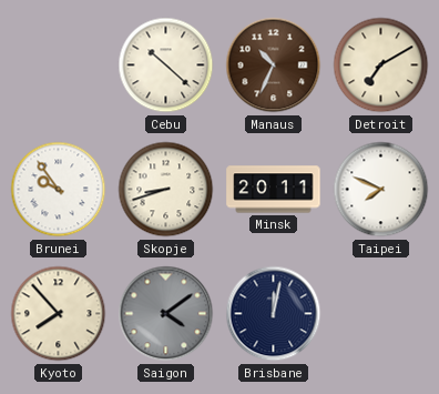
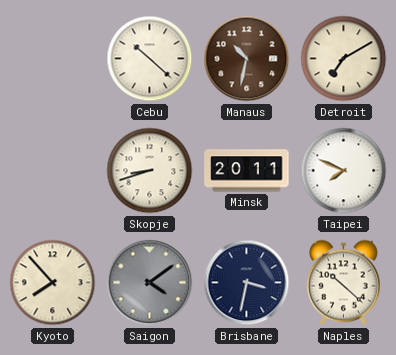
Manaus: 10:34 -> 10:32
Brunei: 9:54 -> none
Brisbane: 12:02 -> 3:32
Naples: none -> 10:22
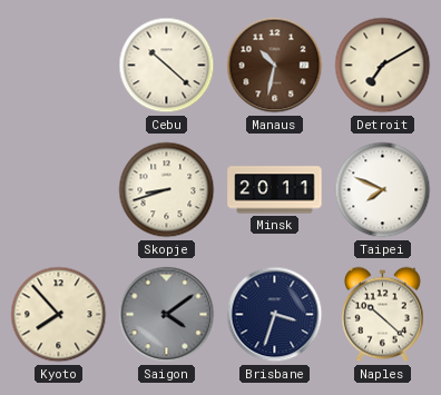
Brisbane: 3:32 -> 3:33
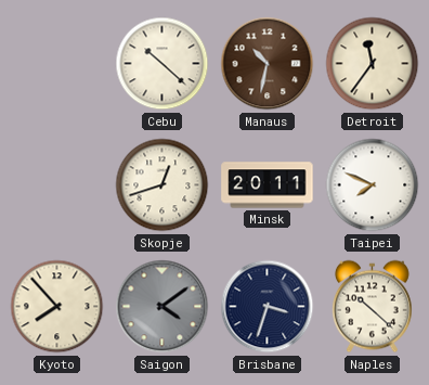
Detroit: 7:10 -> 11:36
Skopje: 8:42 -> 12:42
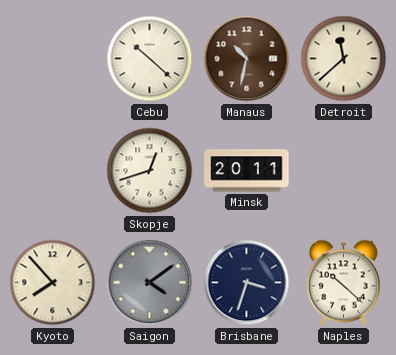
Detroit: 11:36 -> 11:38
Taipei: 7:49 -> none
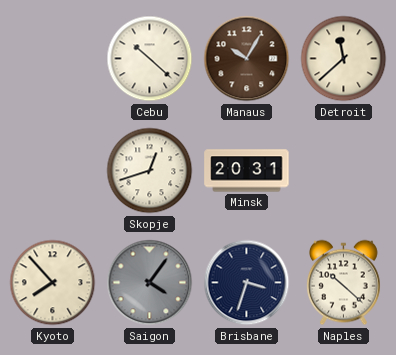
Manaus: 10:32 -> 10:05
Minsk: 20:11 -> 20:31
Saigon: 4:09 -> 4:06
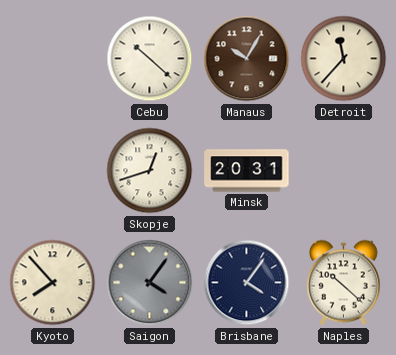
Detroit: 11:38 -> 11:37
Brisbane: 3:33 -> 4:06
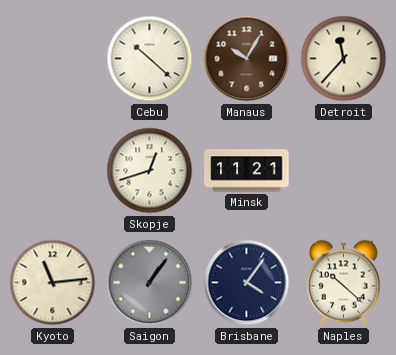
Minsk: 20:31 -> 11:21
Kyoto: 7:53 -> 11:14
Saigon: 4:06 -> 1:06
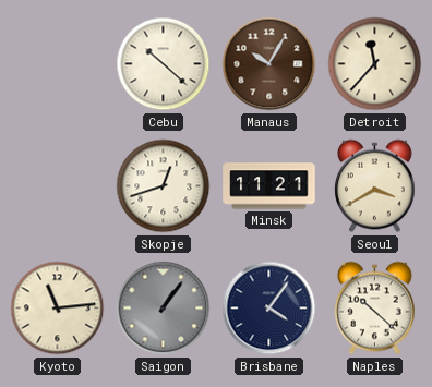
Seoul: none -> 3:40
